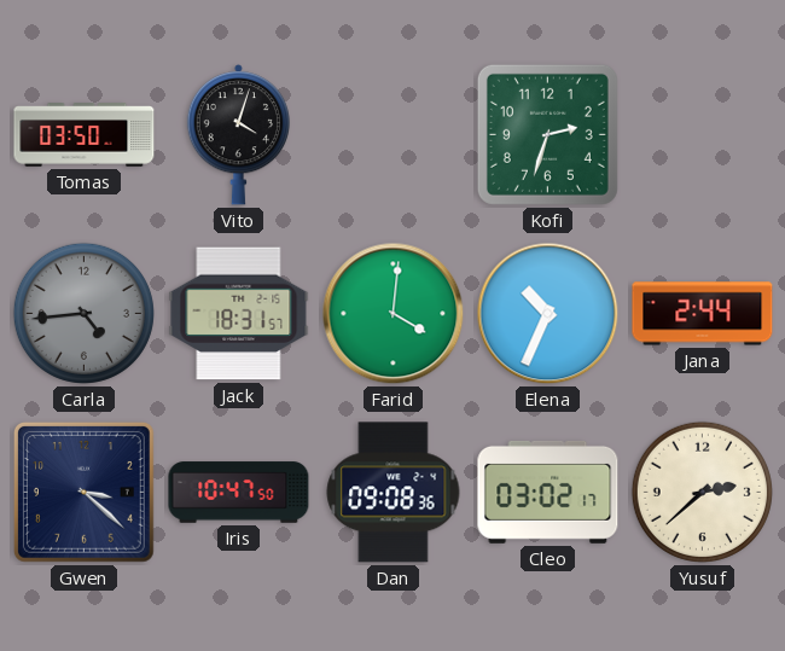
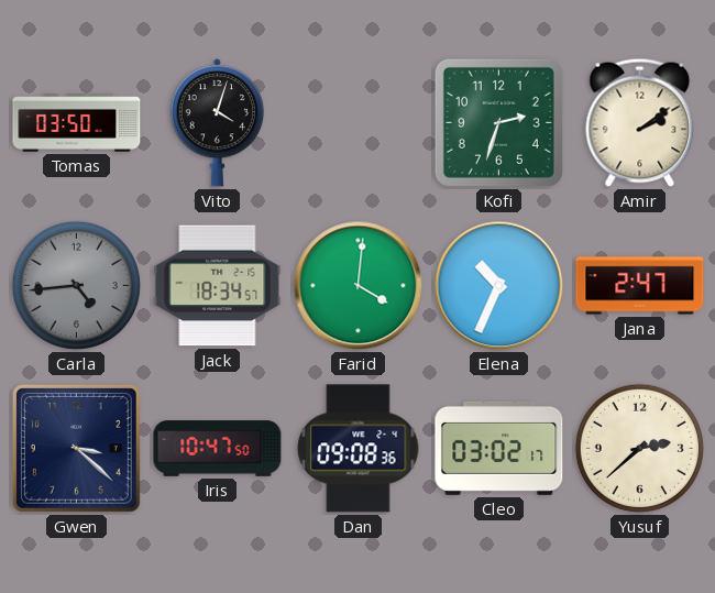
Amir: none -> 2:09
Jack: 18:31 -> 18:34
Jana: 2:44 -> 2:47
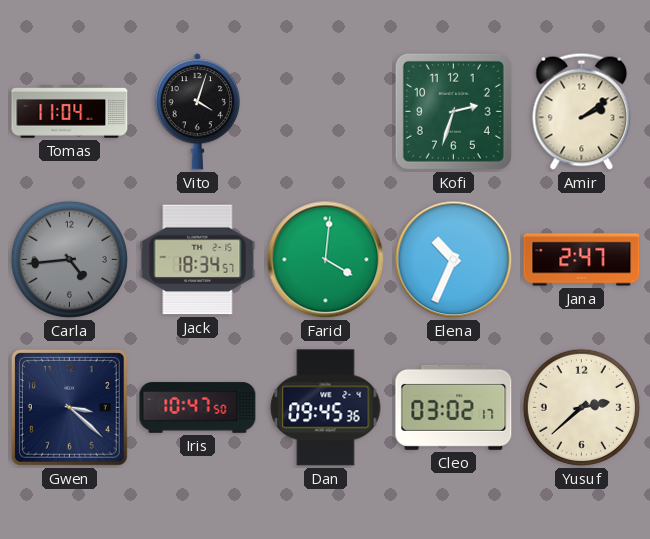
Tomas: 03:50 -> 11:04
Dan: 09:08 -> 09:45
